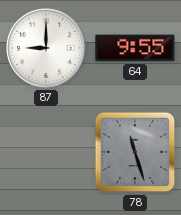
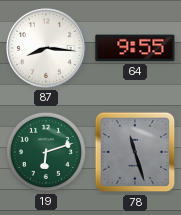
87: 9:00 -> 8:16
19: none -> 6:12
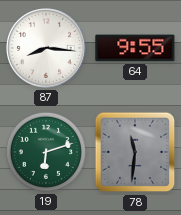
78: 11:27 -> 11:31
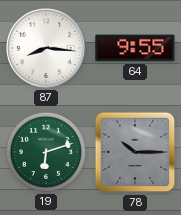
78: 11:31 -> 10:15
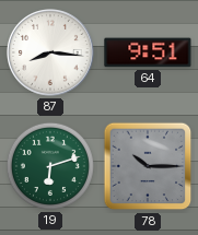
64: 9:55 -> 9:51
